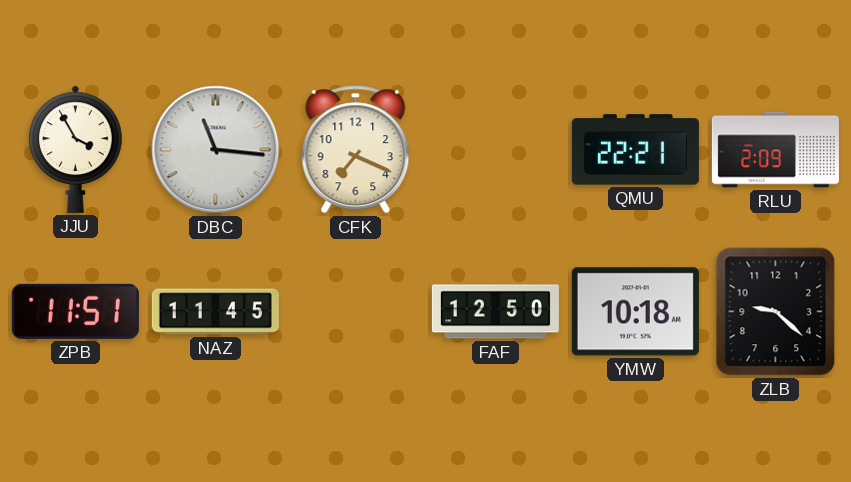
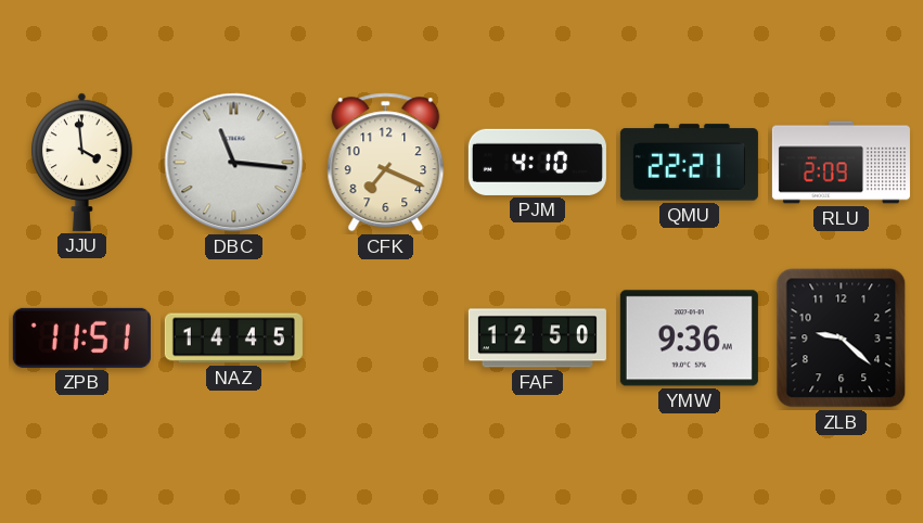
JJU: 3:55 -> 3:59
PJM: none -> 4:10
NAZ: 11:45 -> 14:45
YMW: 10:18 -> 9:36
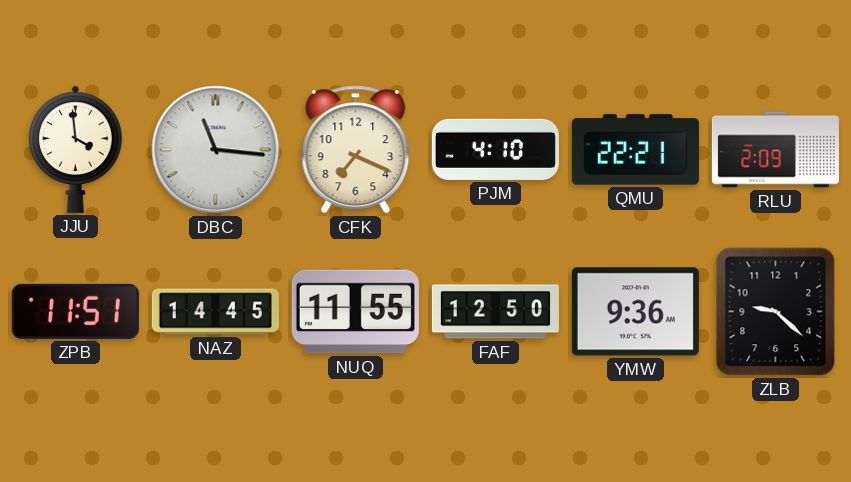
NUQ: none -> 11:55
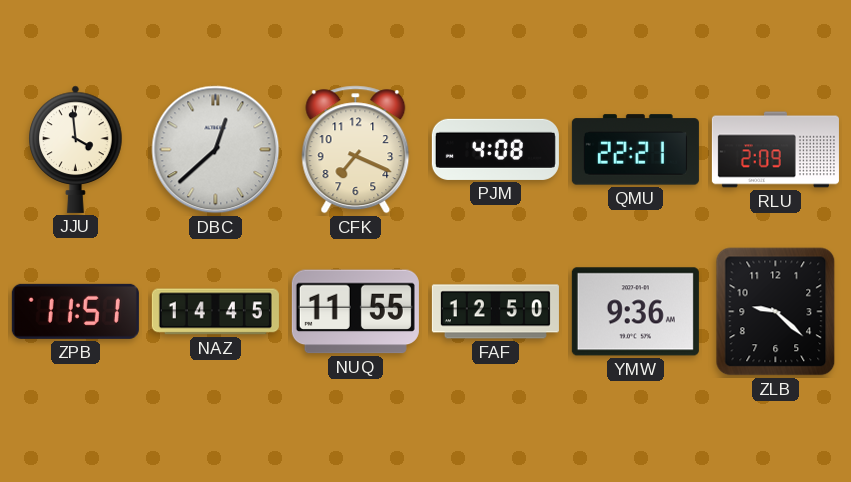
DBC: 11:16 -> 12:38
PJM: 4:10 -> 4:08
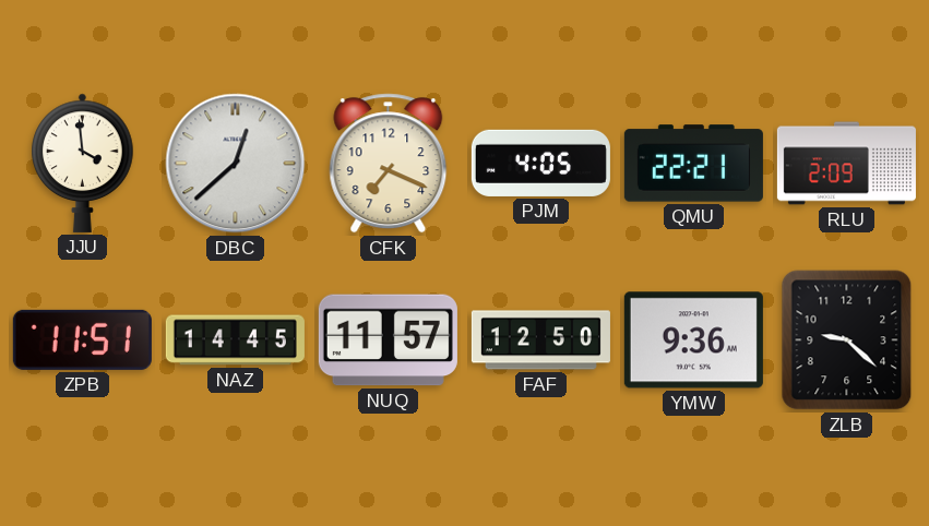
PJM: 4:08 -> 4:05
NUQ: 11:55 -> 11:57
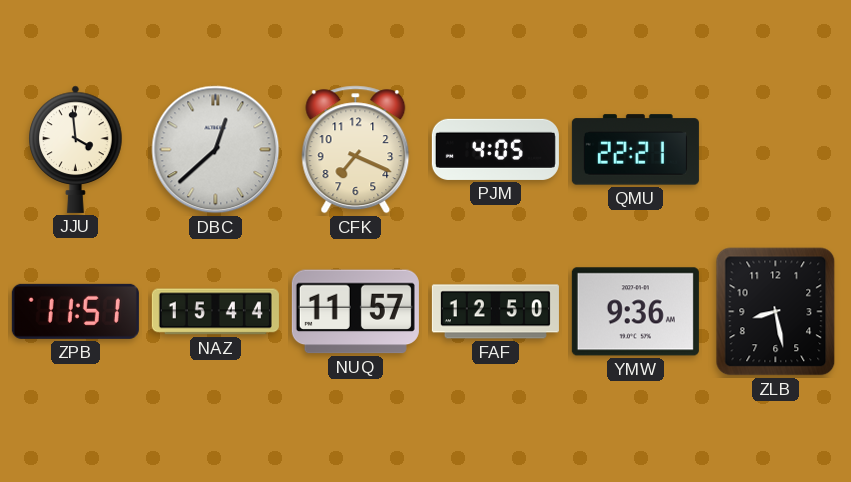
RLU: 2:09 -> none
NAZ: 14:45 -> 15:44
ZLB: 9:22 -> 8:28
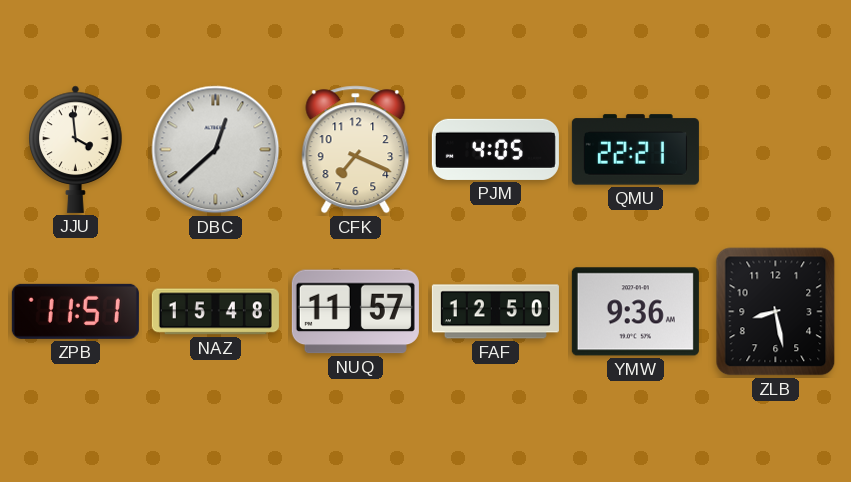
NAZ: 15:44 -> 15:48
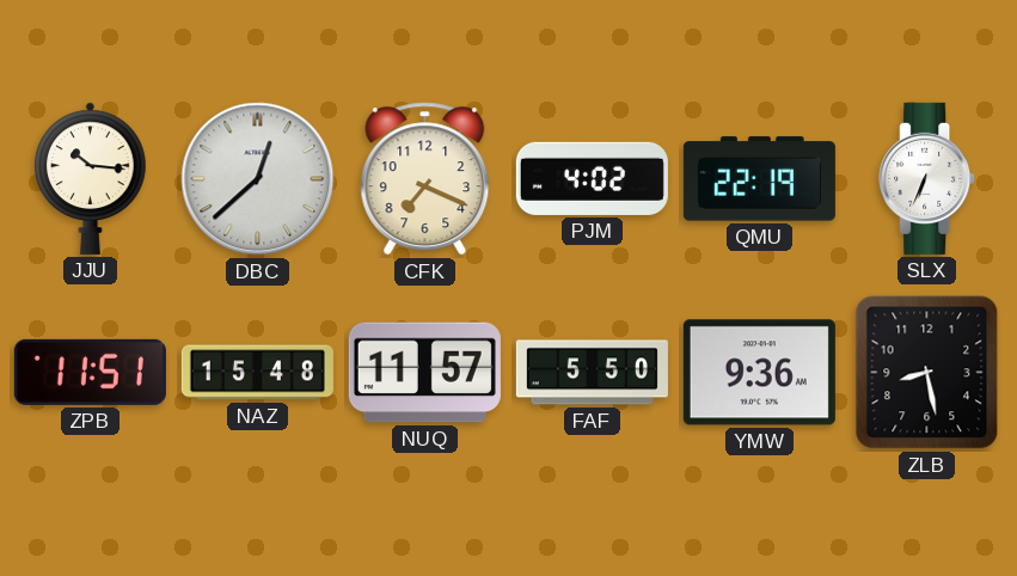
JJU: 3:59 -> 10:16
PJM: 4:05 -> 4:02
QMU: 22:21 -> 22:19
SLX: none -> 6:34
FAF: 12:50 -> 5:50
